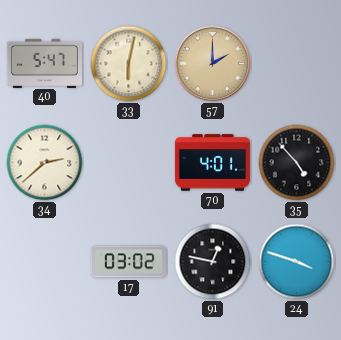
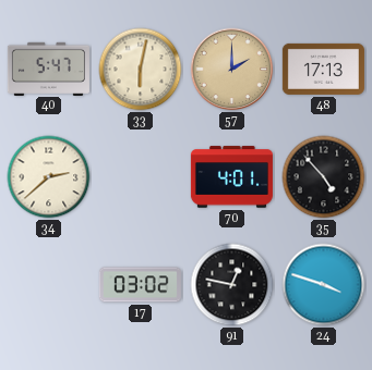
48: none -> 17:13
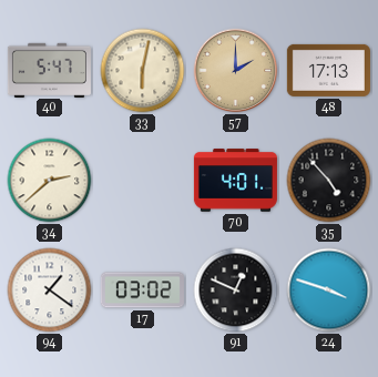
94: none -> 1:21
91: 12:47 -> 12:49
